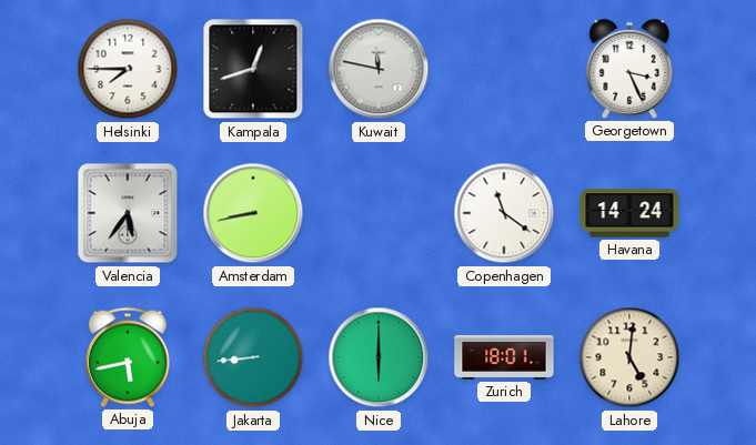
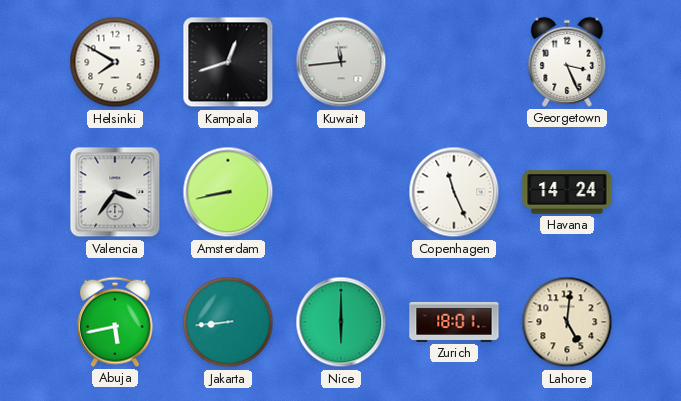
Helsinki: 7:45 -> 7:50
Kuwait: 11:47 -> 11:44
Valencia: 5:36 -> 3:36
Copenhagen: 11:21 -> 11:26
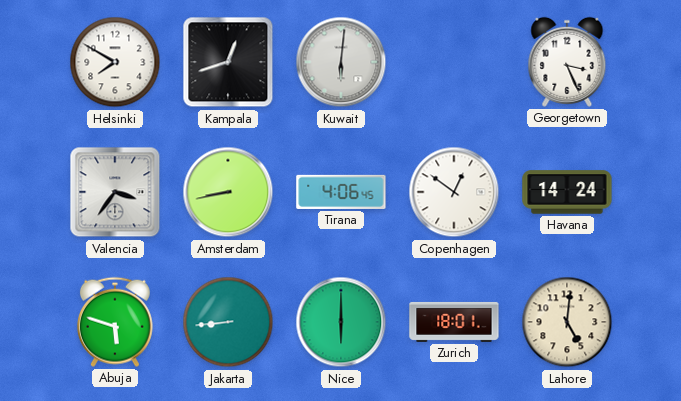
Kuwait: 11:44 -> 6:01
Tirana: none -> 4:06
Copenhagen: 11:26 -> 12:51
Abuja: 5:43 -> 5:48
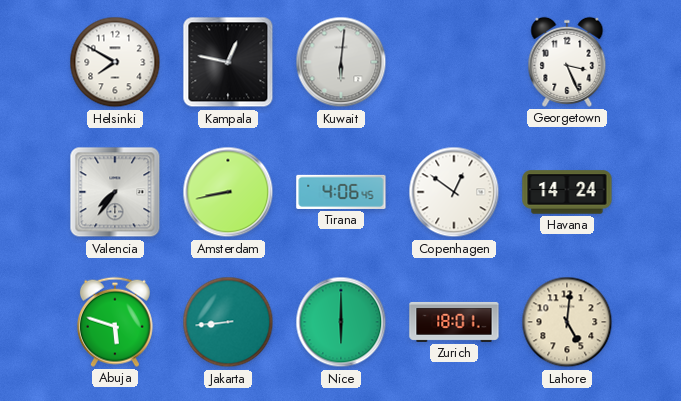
Kampala: 12:42 -> 12:47
Valencia: 3:36 -> 7:36
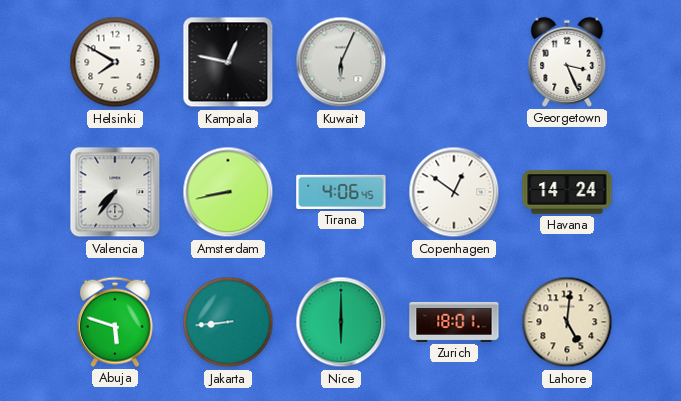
Kuwait: 6:01 -> 6:04
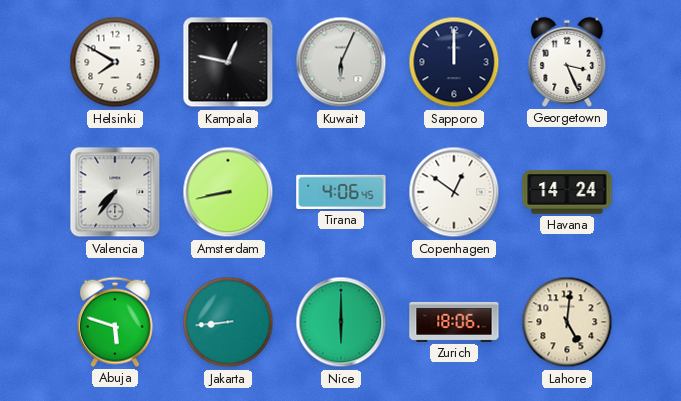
Sapporo: none -> 12:00
Zurich: 18:01 -> 18:06
